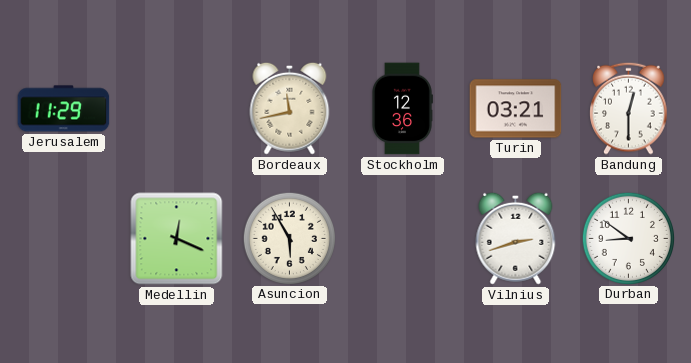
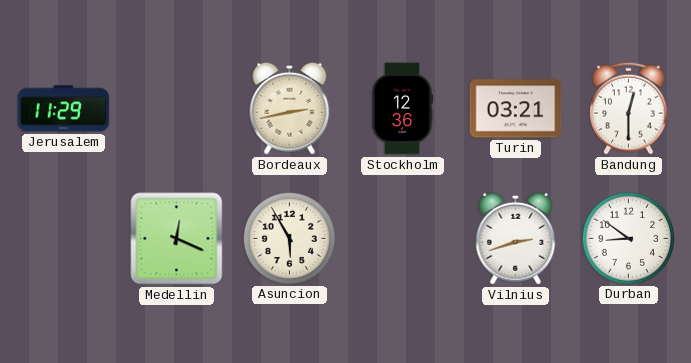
Bordeaux: 11:43 -> 2:43
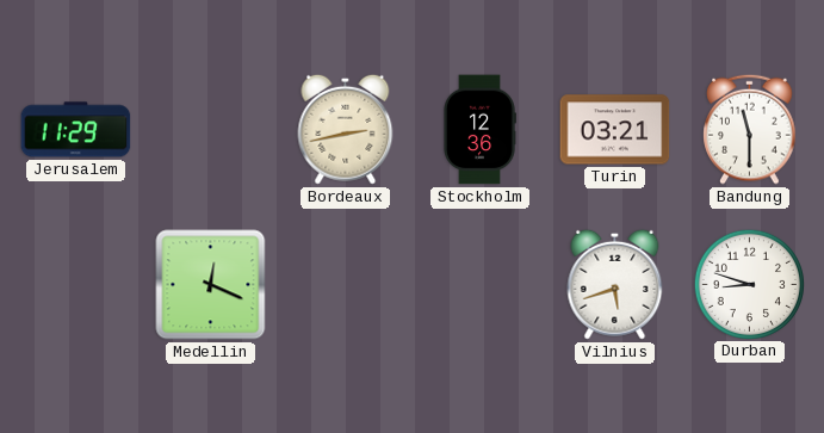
Bandung: 12:30 -> 11:30
Asuncion: 5:55 -> none
Vilnius: 2:42 -> 5:42
Durban: 8:51 -> 8:48
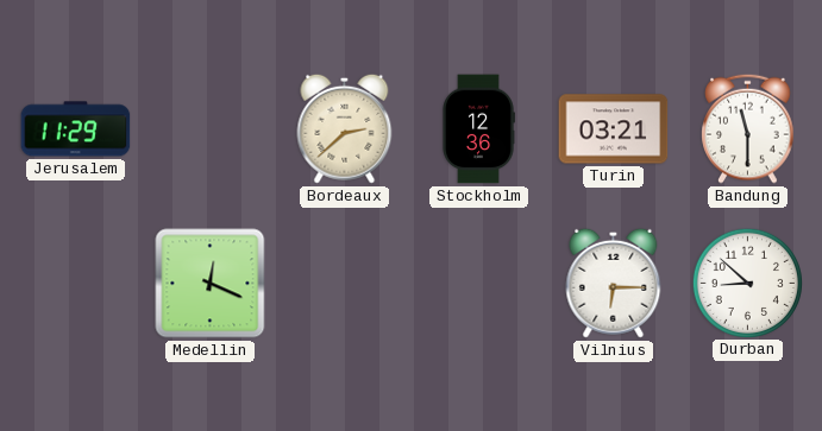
Bordeaux: 2:43 -> 2:38
Vilnius: 5:42 -> 6:15
Durban: 8:48 -> 8:52
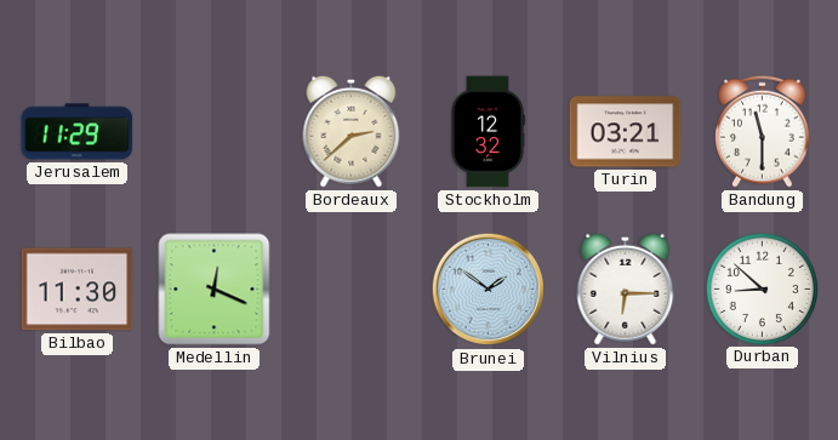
Stockholm: 12:36 -> 12:32
Bilbao: none -> 11:30
Brunei: none -> 1:51
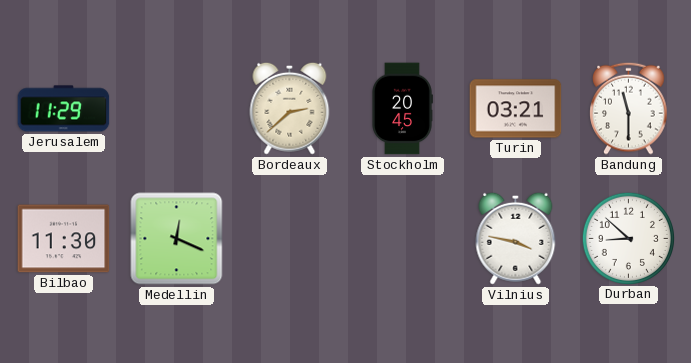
Stockholm: 12:32 -> 20:45
Brunei: 1:51 -> none
Vilnius: 6:15 -> 3:47
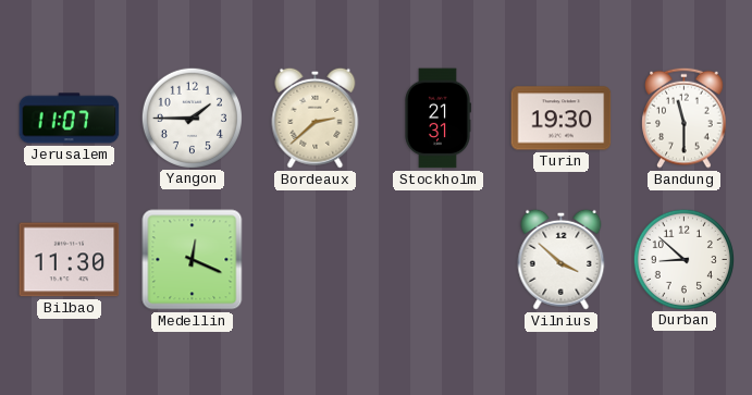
Jerusalem: 11:29 -> 11:07
Yangon: none -> 1:45
Stockholm: 20:45 -> 21:31
Turin: 03:21 -> 19:30
Vilnius: 3:47 -> 3:52
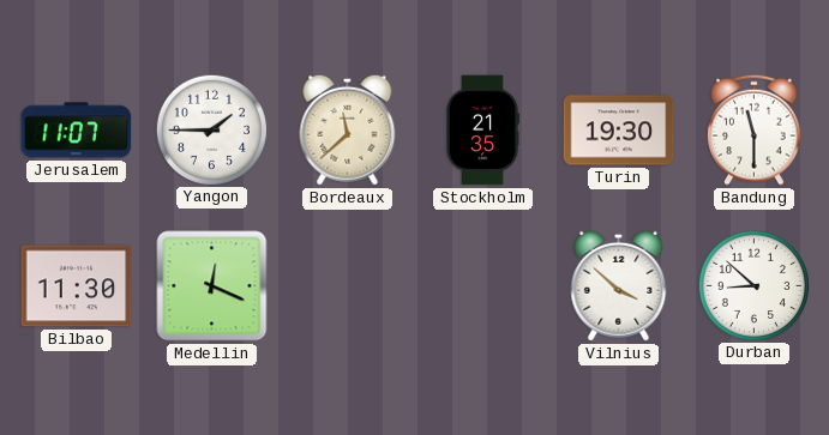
Bordeaux: 2:38 -> 11:38
Stockholm: 21:31 -> 21:35
